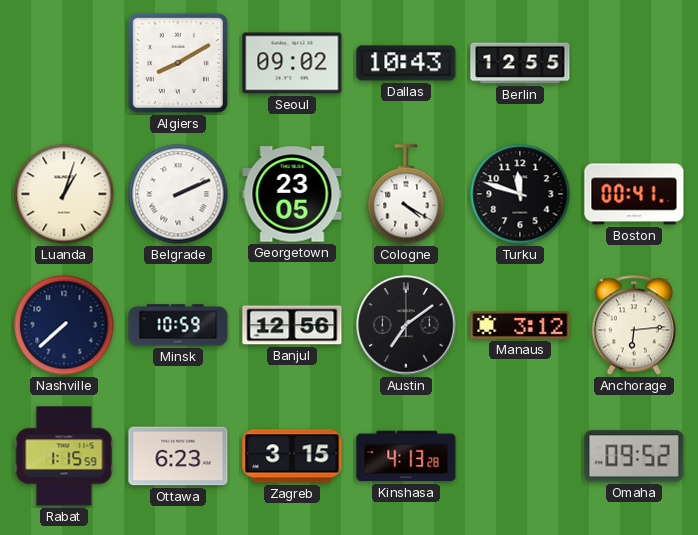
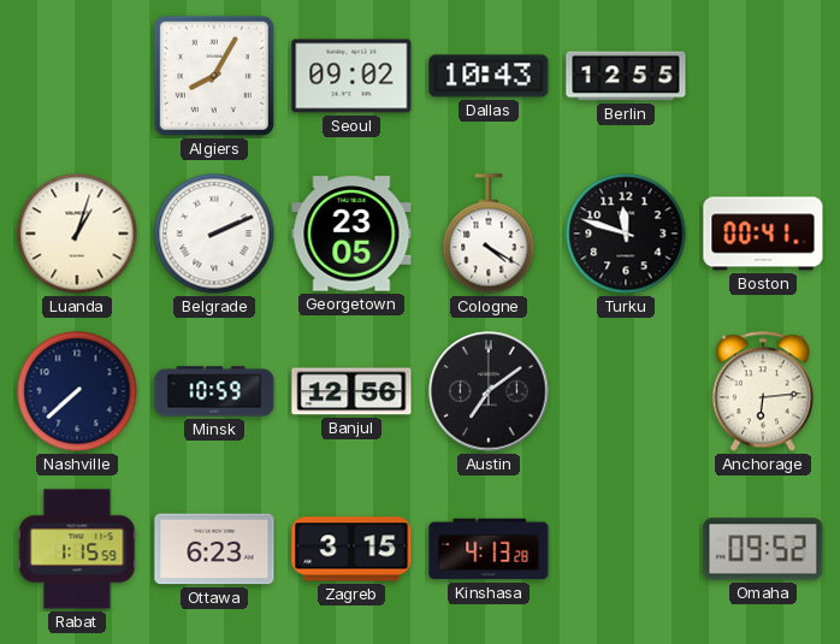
Algiers: 8:10 -> 8:05
Manaus: 3:12 -> none
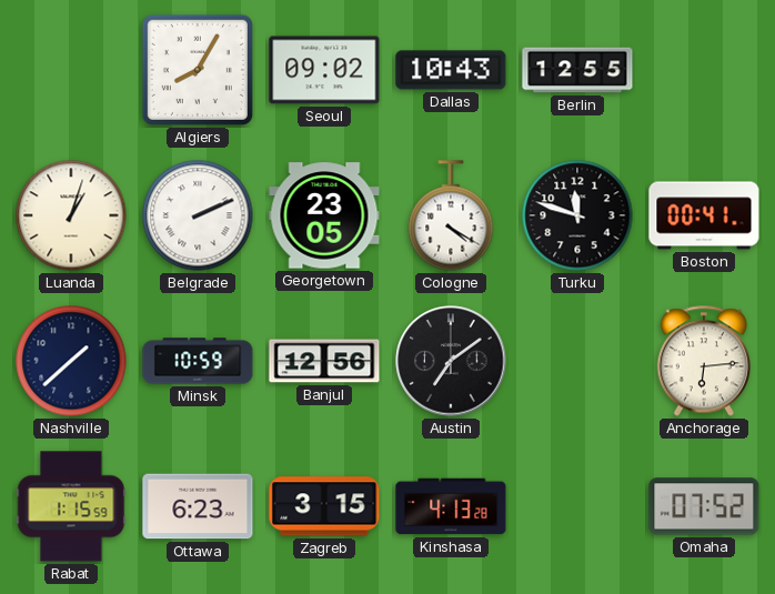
Nashville: 7:38 -> 1:38
Omaha: 09:52 -> 07:52
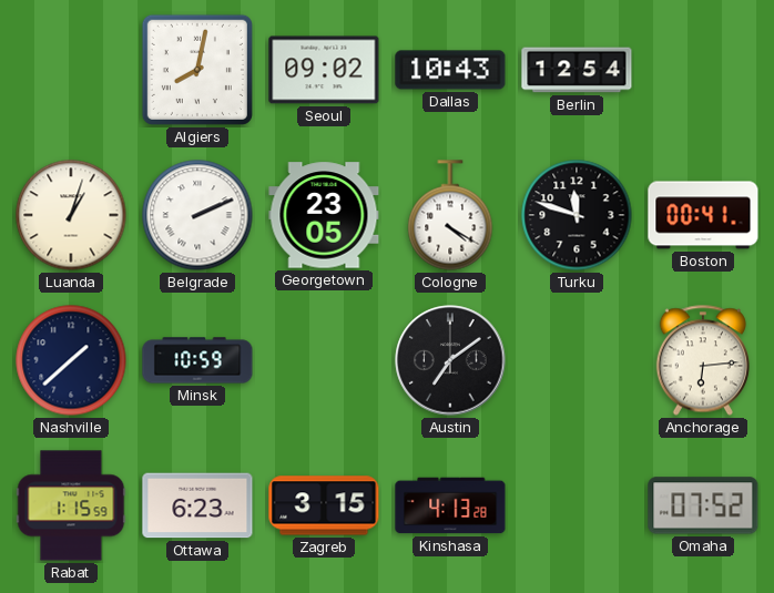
Algiers: 8:05 -> 8:02
Berlin: 12:55 -> 12:54
Banjul: 12:56 -> none
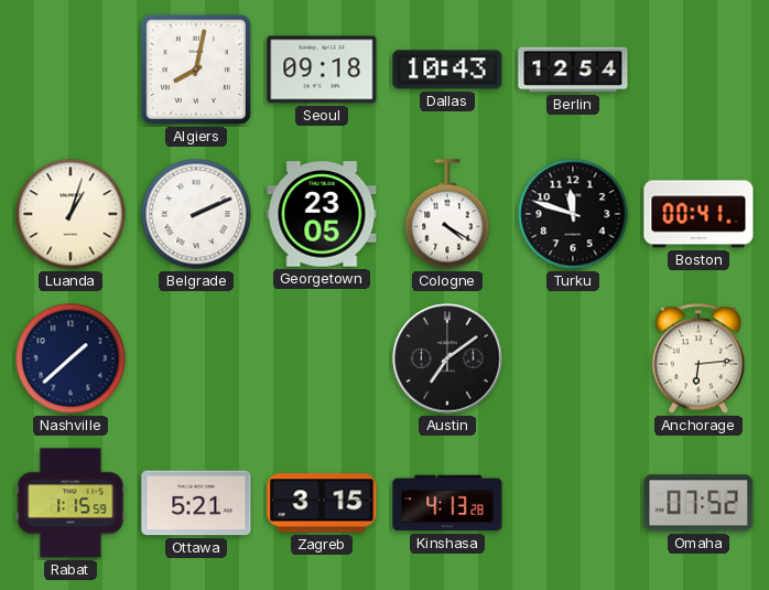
Seoul: 09:02 -> 09:18
Minsk: 10:59 -> none
Ottawa: 6:23 -> 5:21
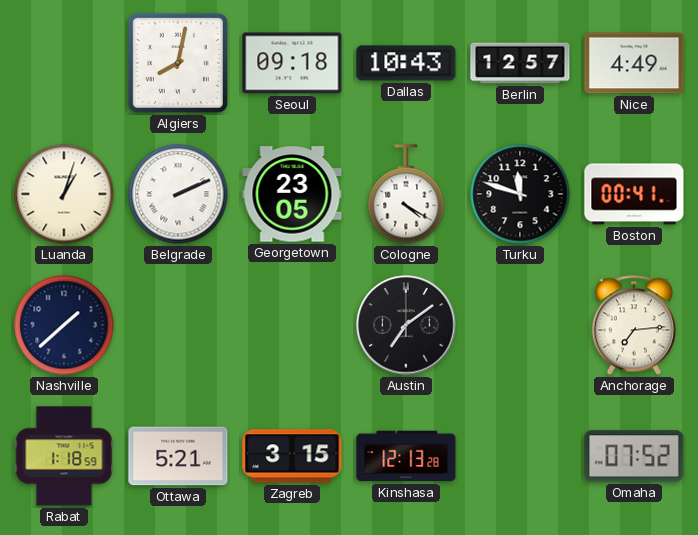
Berlin: 12:54 -> 12:57
Nice: none -> 4:49
Anchorage: 6:14 -> 7:14
Rabat: 1:15 -> 1:18
Kinshasa: 4:13 -> 12:13
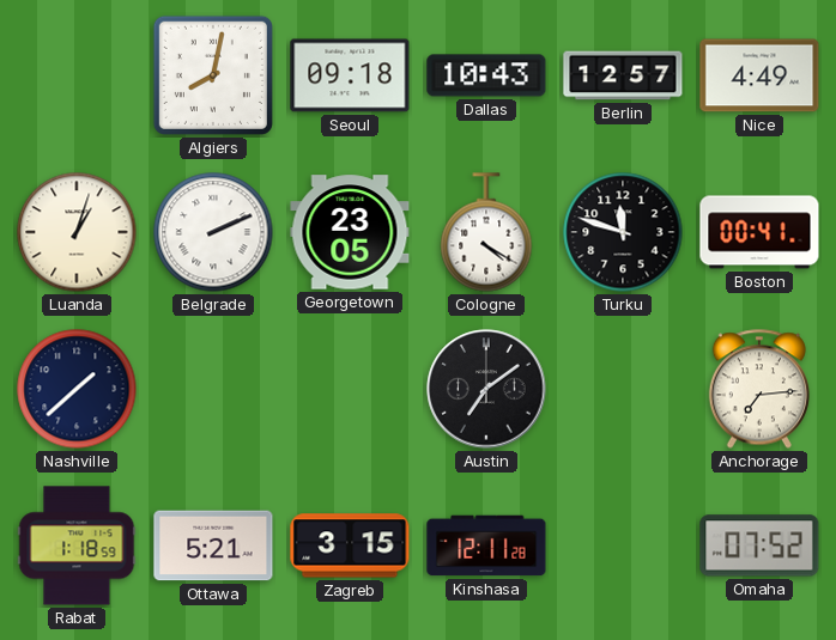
Kinshasa: 12:13 -> 12:11
